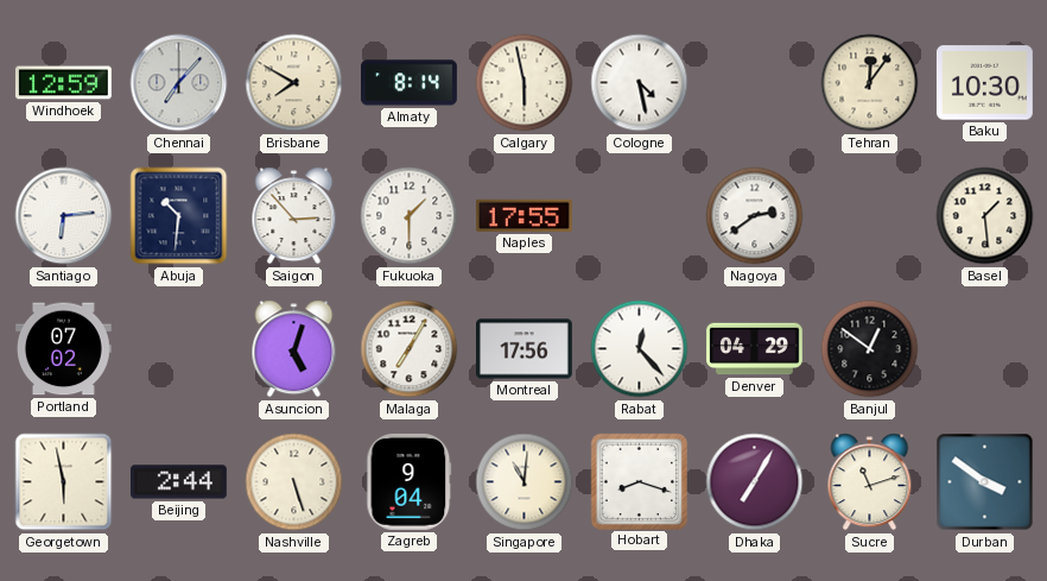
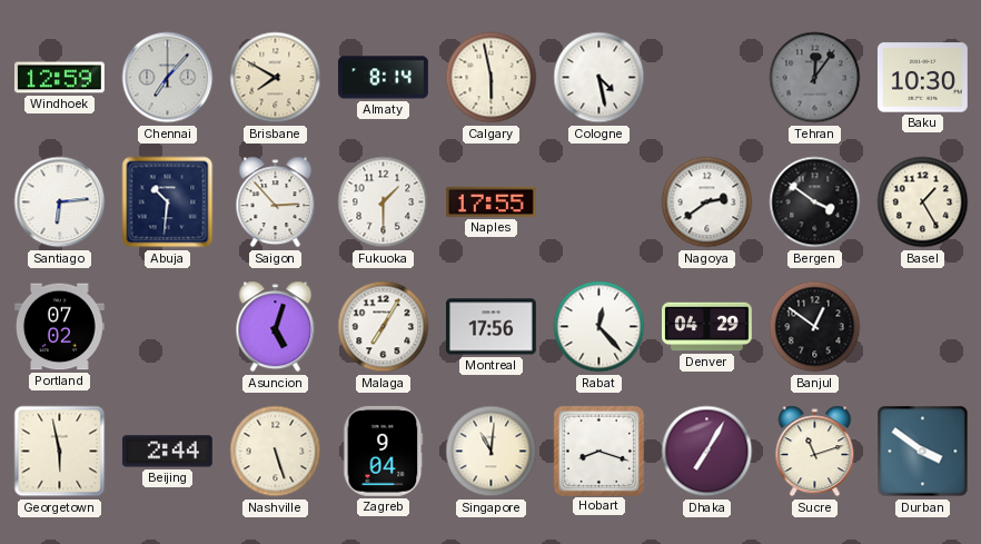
Tehran dial: cream -> grey
Bergen: none -> 3:51
Basel: 1:29 -> 1:25
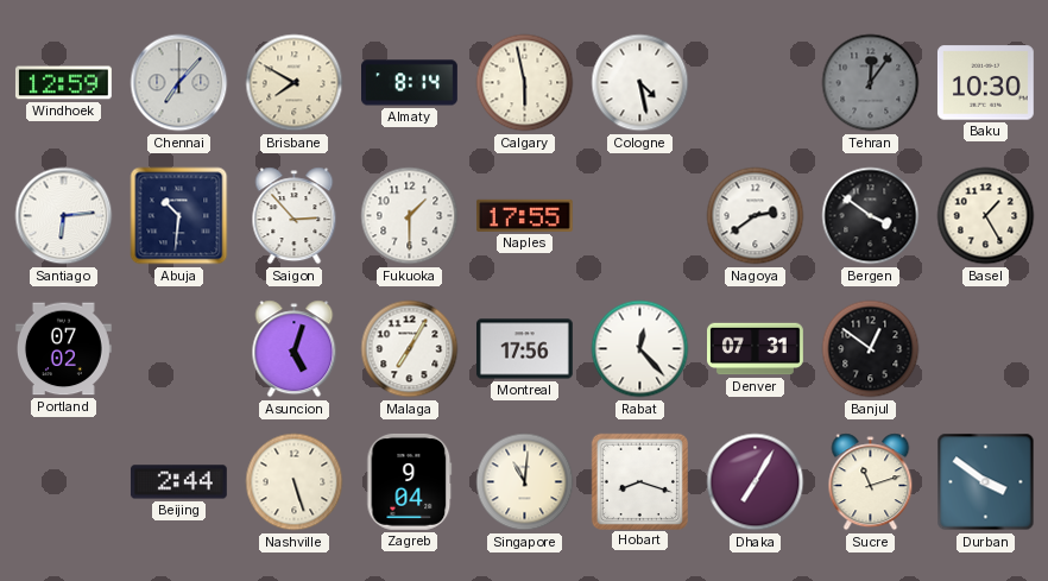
Denver: 04:29 -> 07:31
Georgetown: 5:58 -> none
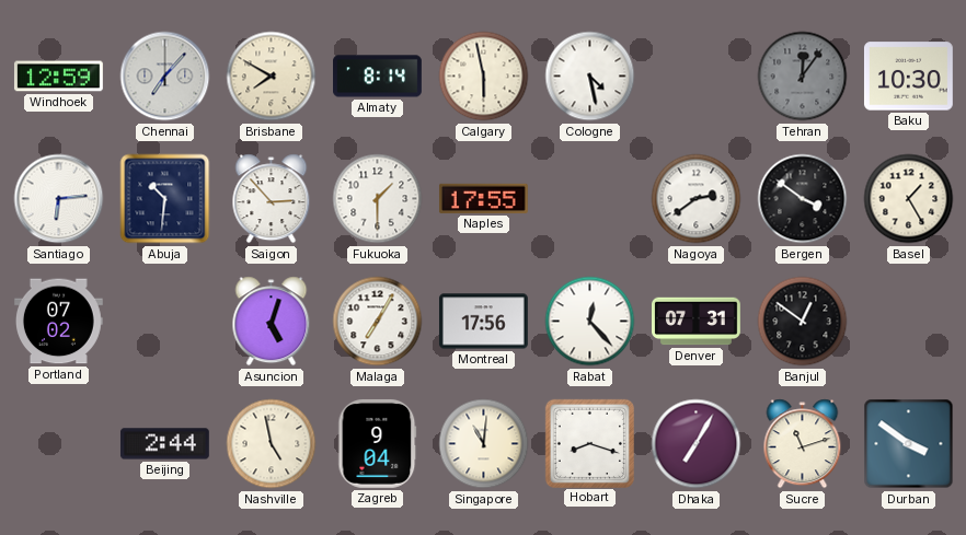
Nashville: 5:27 -> 4:58
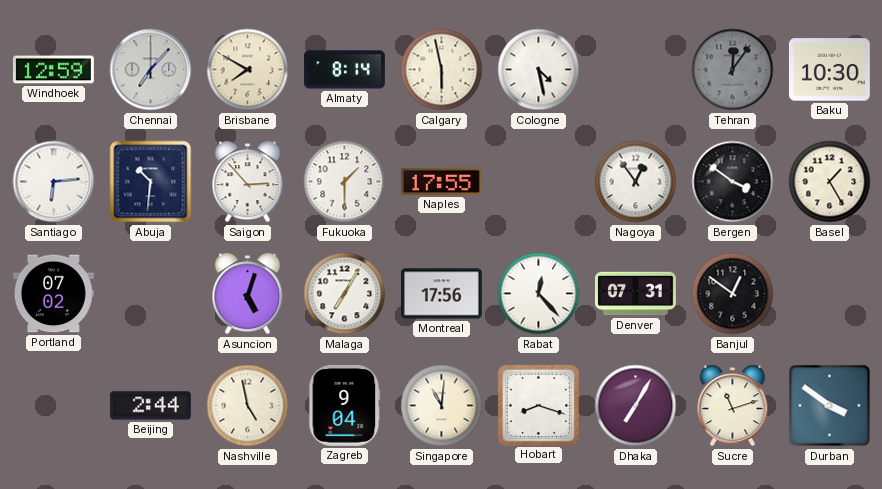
Nagoya: 2:39 -> 12:54
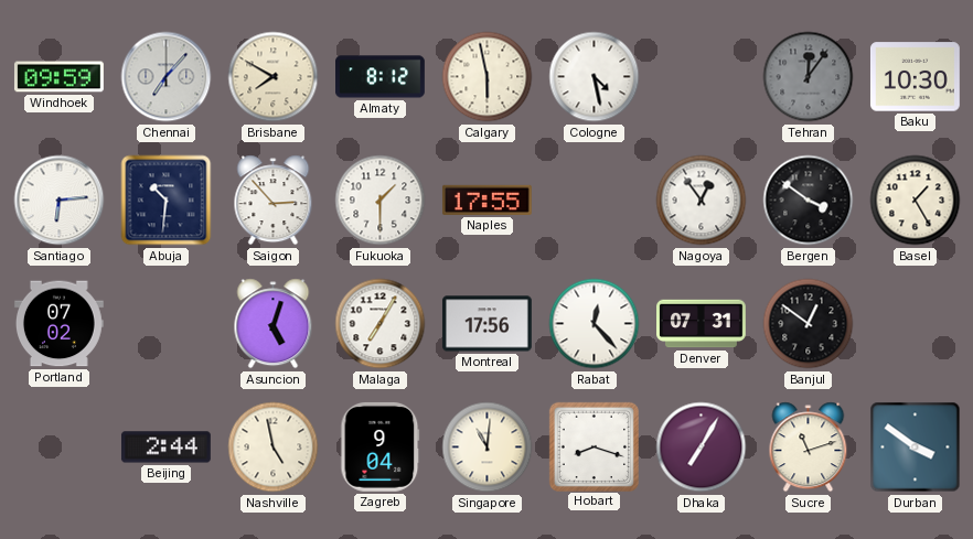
Windhoek: 12:59 -> 09:59
Almaty: 8:14 -> 8:12
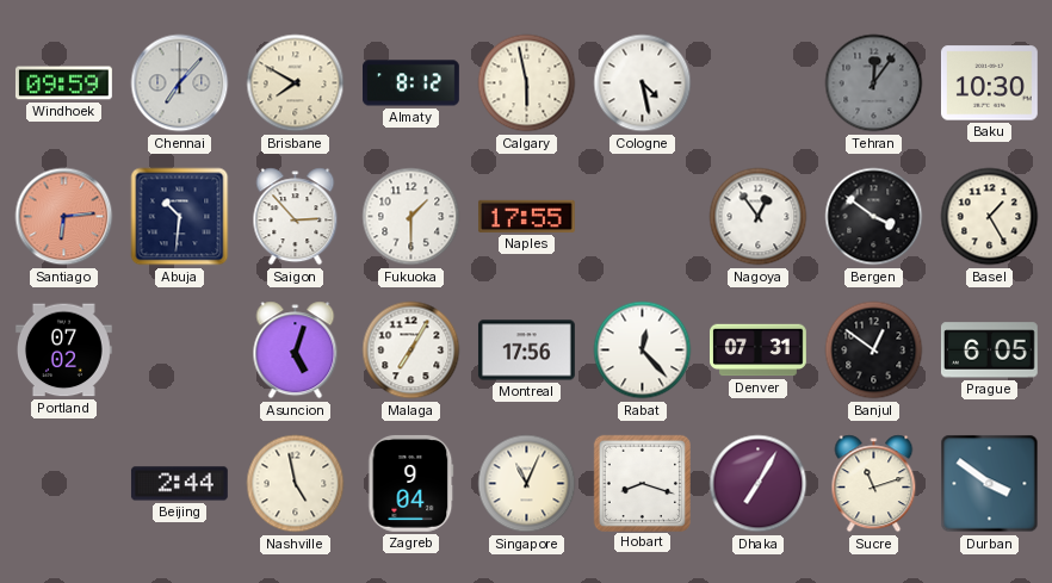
Santiago dial: white -> salmon
Prague: none -> 6:05
Singapore: 11:01 -> 11:04
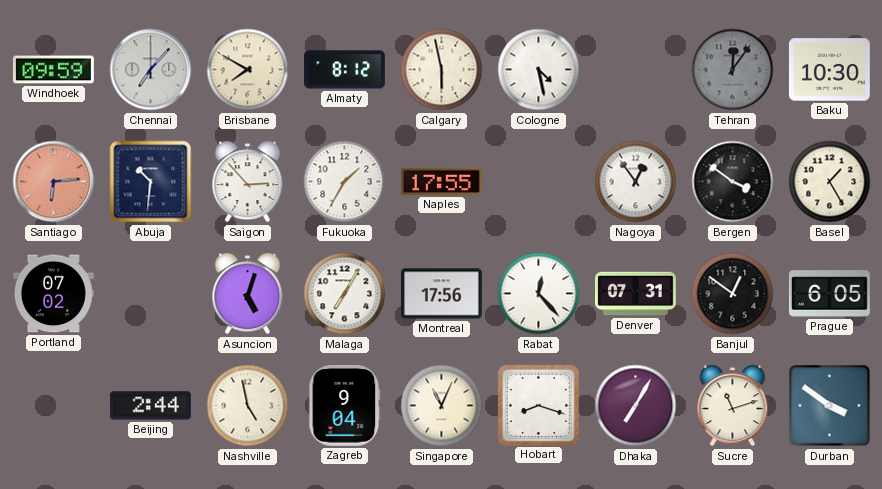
Fukuoka: 1:30 -> 1:35
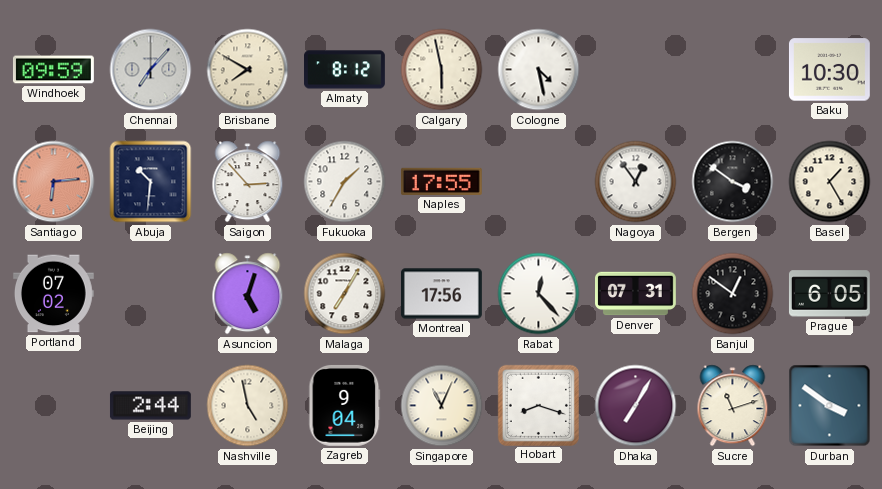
Tehran: 12:06 -> none
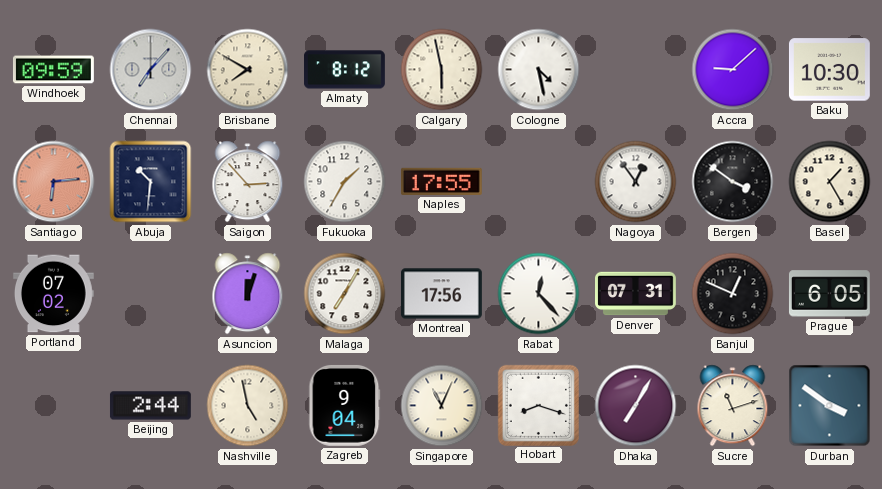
Accra: none -> 9:08
Asuncion: 5:03 -> 12:03
Banjul: 12:51 -> 12:49
